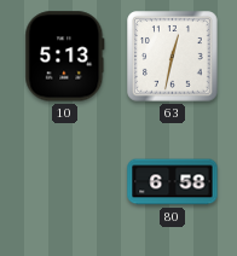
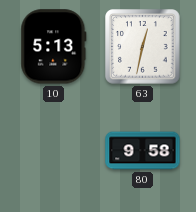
80: 6:58 -> 9:58
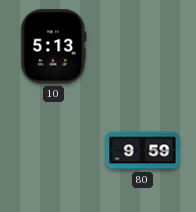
63: 12:32 -> none
80: 9:58 -> 9:59
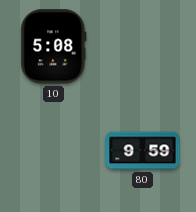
10: 5:13 -> 5:08
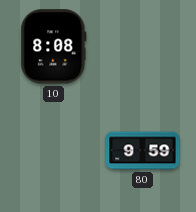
10: 5:08 -> 8:08
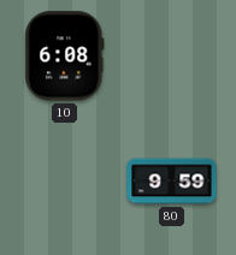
10: 8:08 -> 6:08
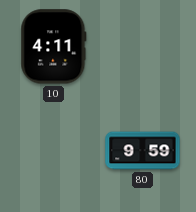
10: 6:08 -> 4:11
